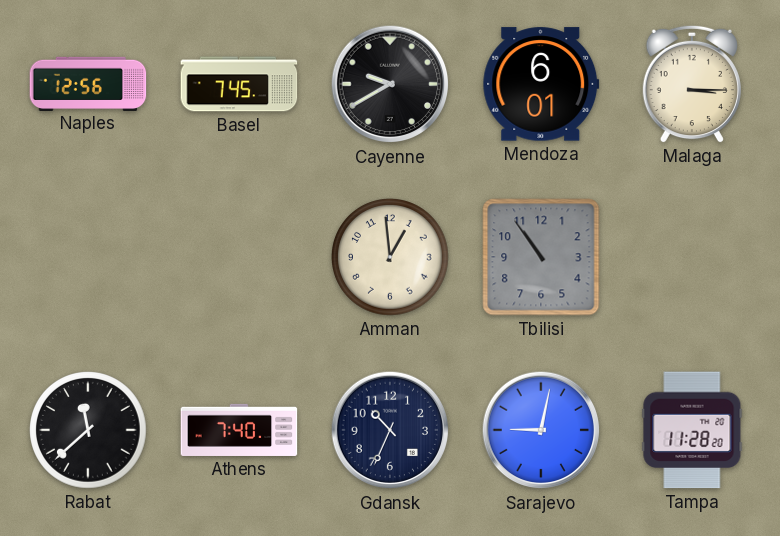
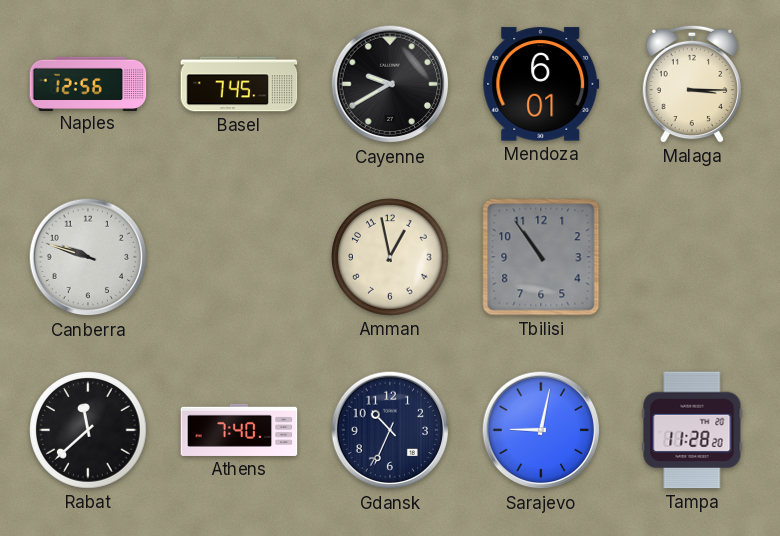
Canberra: none -> 9:48
Amman: 12:59 -> 12:58
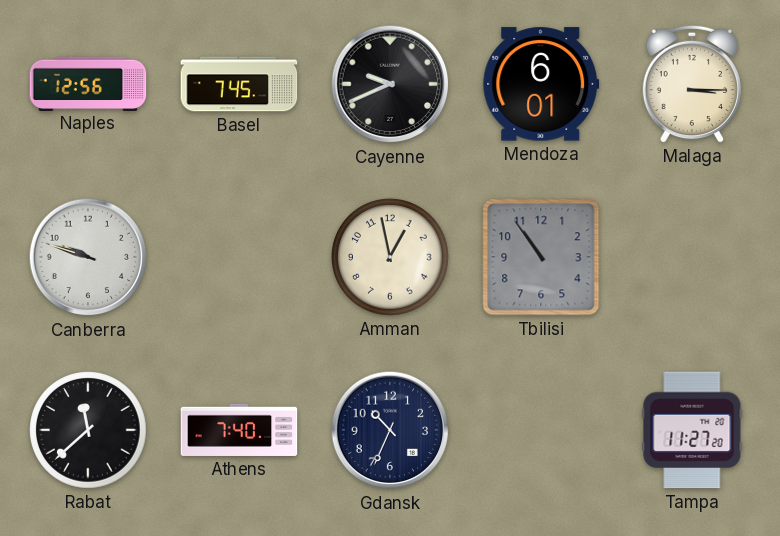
Cayenne: 9:40 -> 9:41
Sarajevo: 9:02 -> none
Tampa: 11:28 -> 11:27
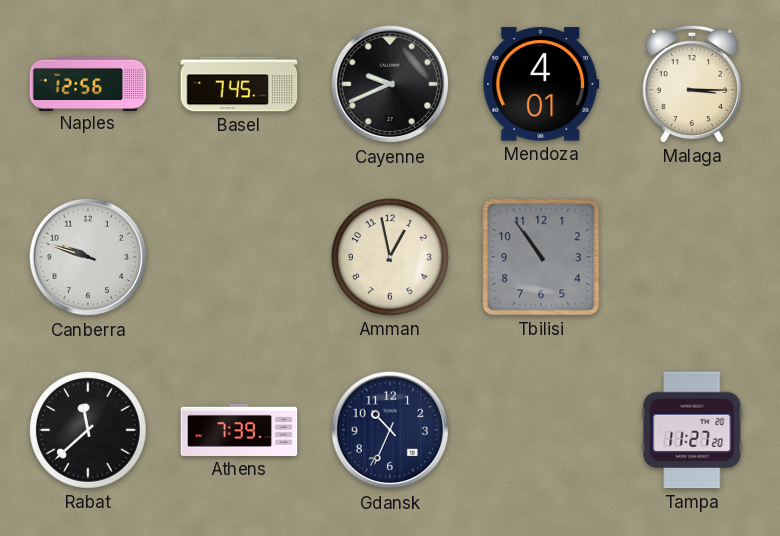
Mendoza: 6:01 -> 4:01
Athens: 7:40 -> 7:39
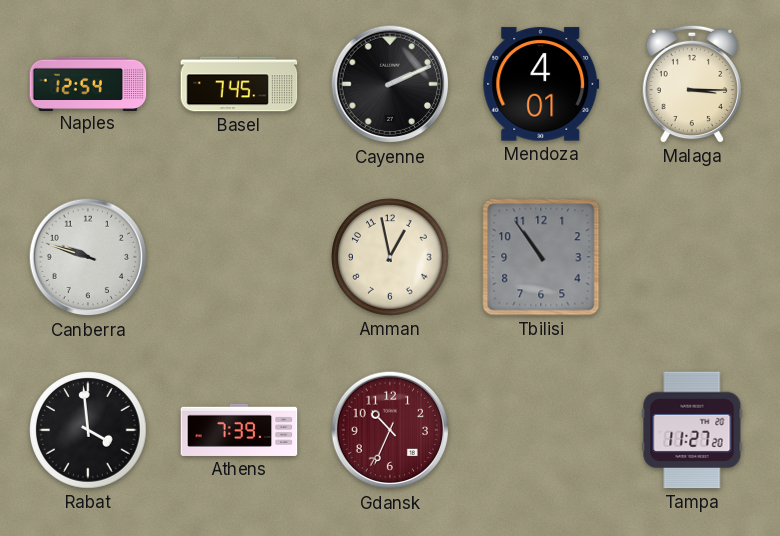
Naples: 12:56 -> 12:54
Cayenne: 9:41 -> 2:11
Rabat: 11:38 -> 3:59
Gdansk dial: navy -> burgundy
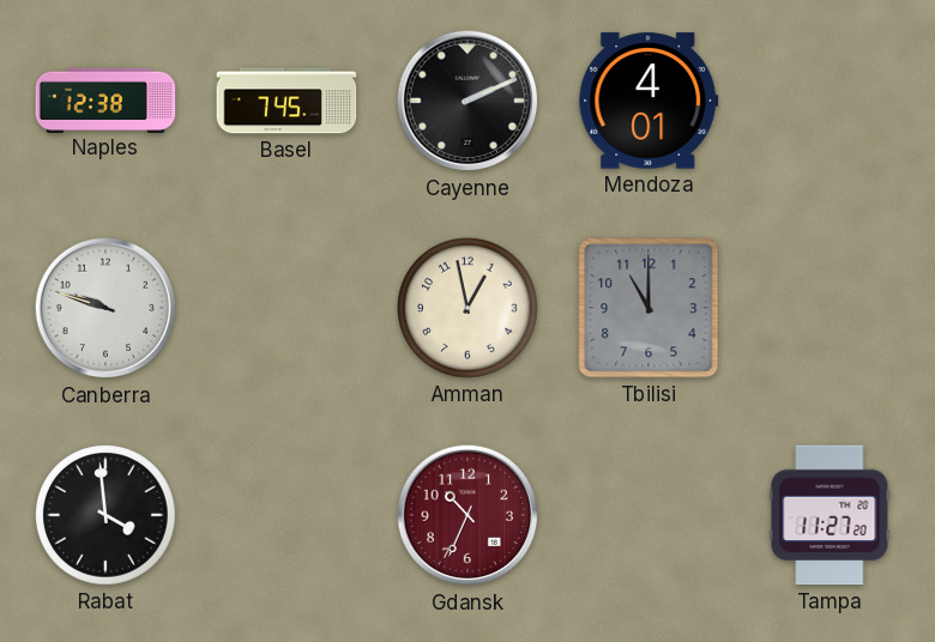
Naples: 12:54 -> 12:38
Malaga: 3:15 -> none
Tbilisi: 10:54 -> 11:00
Athens: 7:39 -> none
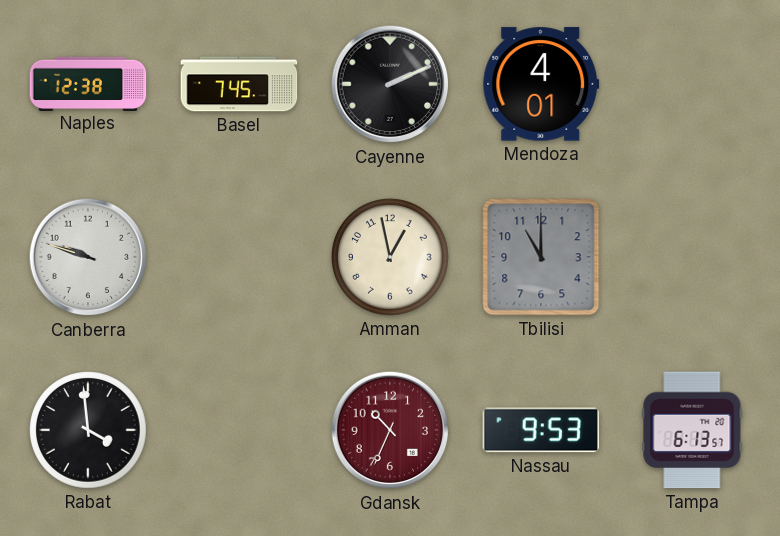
Nassau: none -> 9:53
Tampa: 11:27 -> 6:13
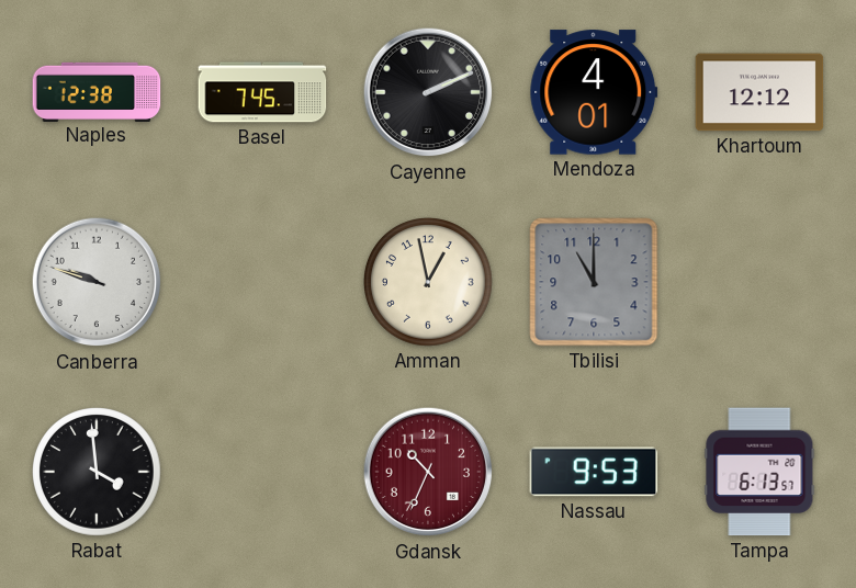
Khartoum: none -> 12:12
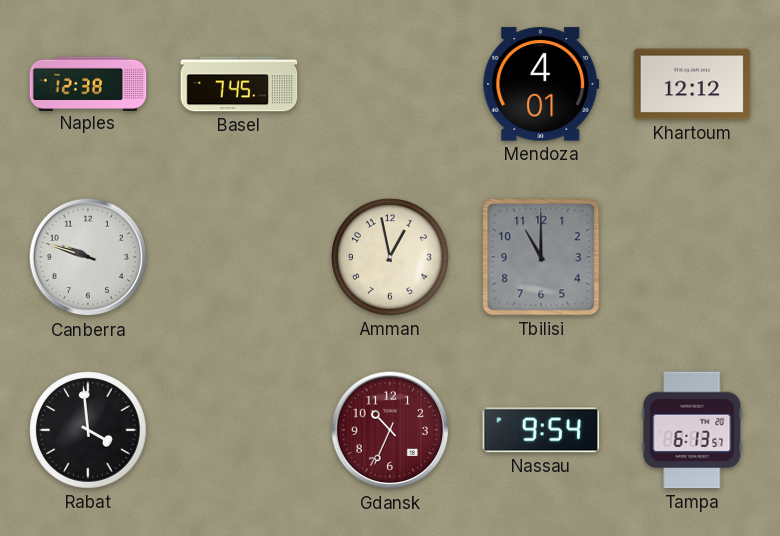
Cayenne: 2:11 -> none
Nassau: 9:53 -> 9:54
